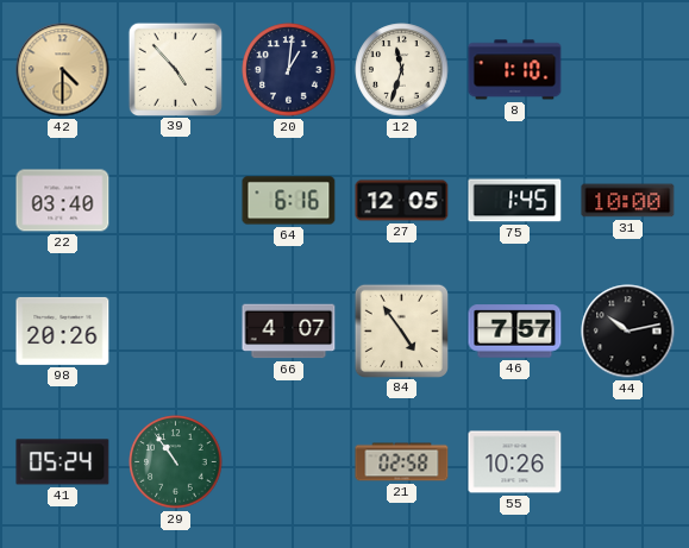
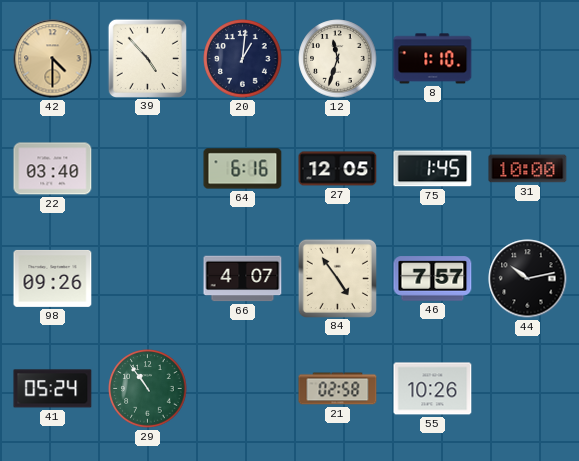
98: 20:26 -> 09:26
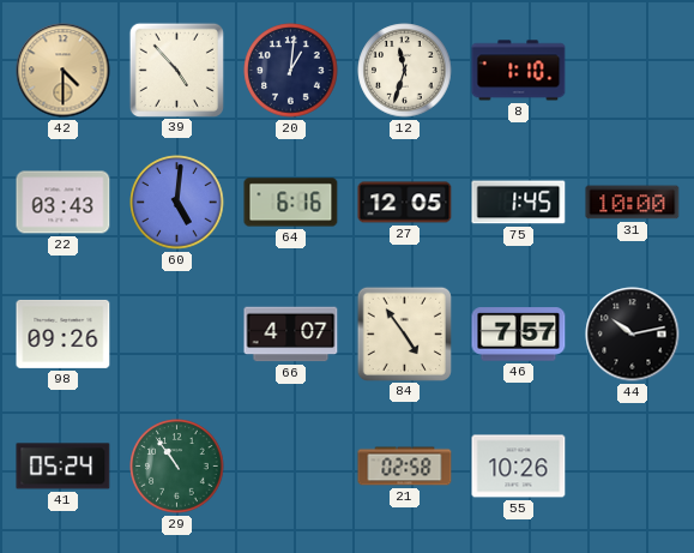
22: 03:40 -> 03:43
60: none -> 5:01
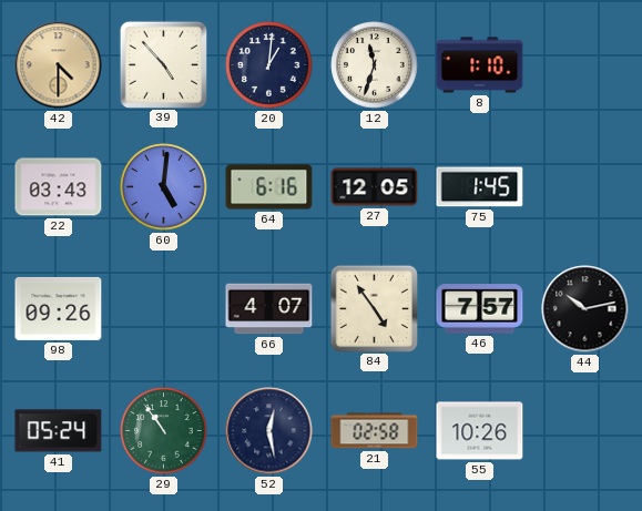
31: 10:00 -> none
52: none -> 12:28
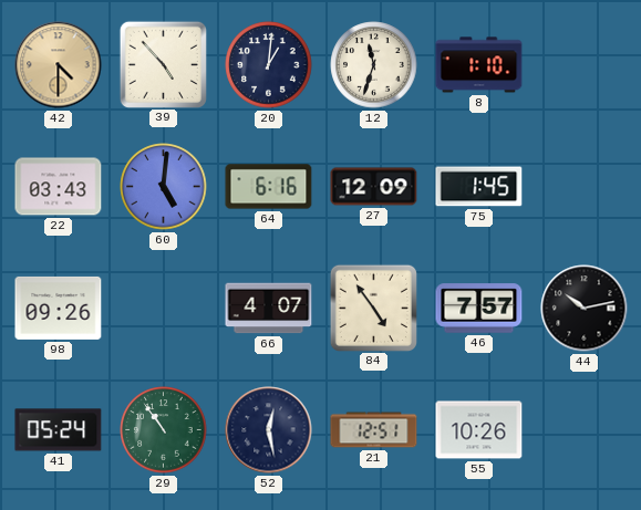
27: 12:05 -> 12:09
21: 02:58 -> 12:51
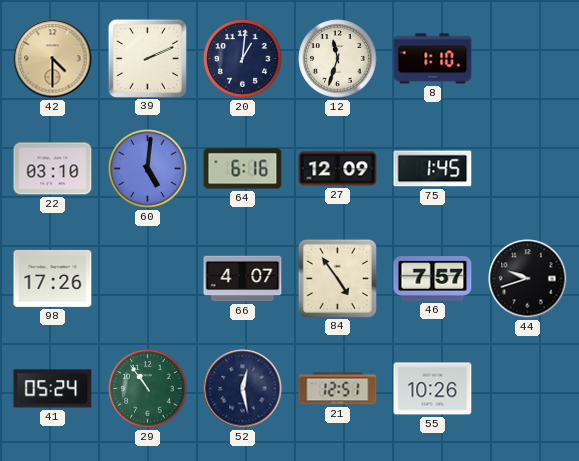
39: 4:53 -> 2:11
22: 03:43 -> 03:10
98: 09:26 -> 17:26
44: 10:13 -> 9:42
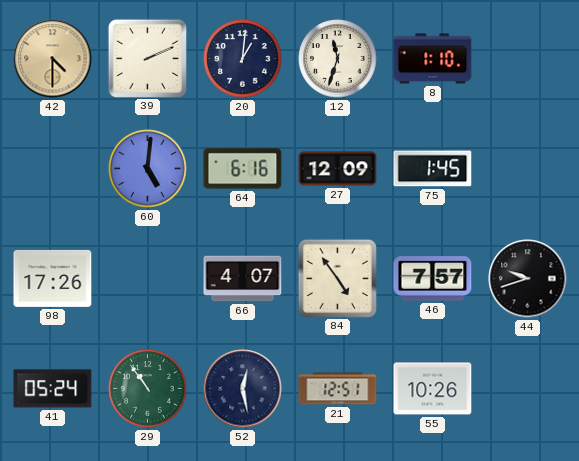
22: 03:10 -> none
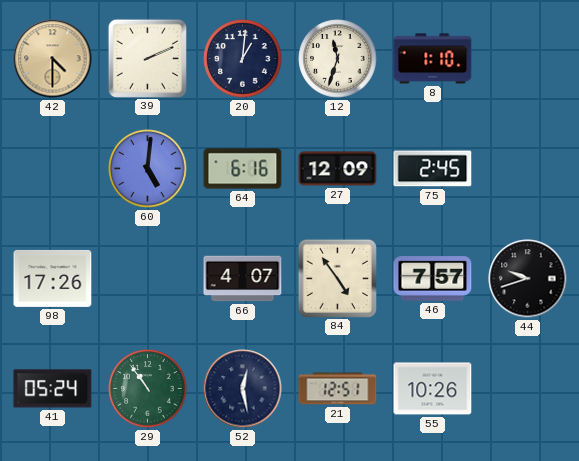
75: 1:45 -> 2:45
